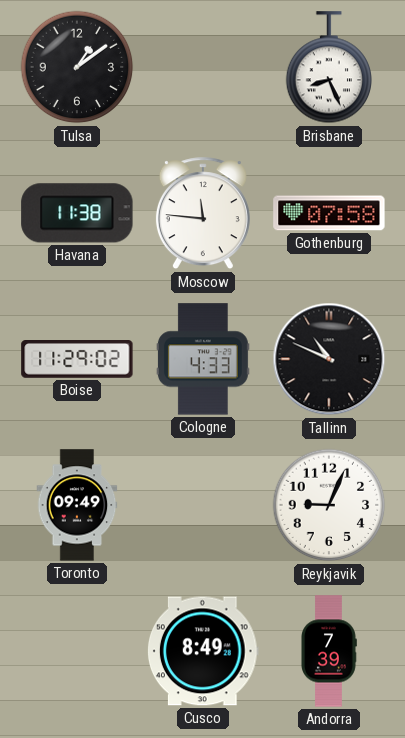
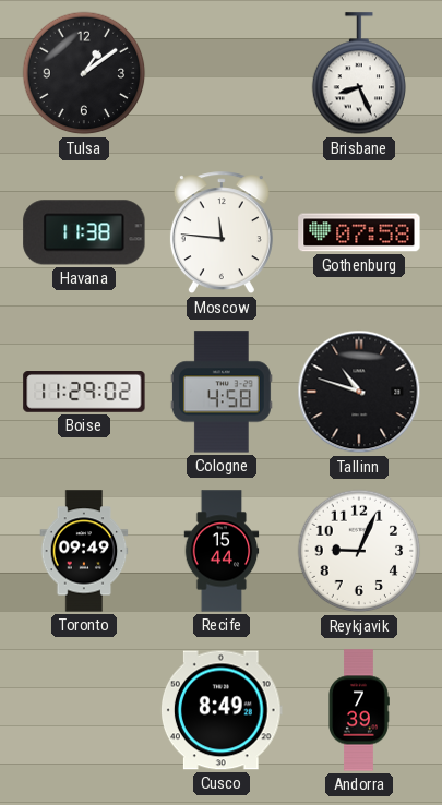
Cologne: 4:33 -> 4:58
Tallinn: 10:49 -> 10:48
Recife: none -> 15:44
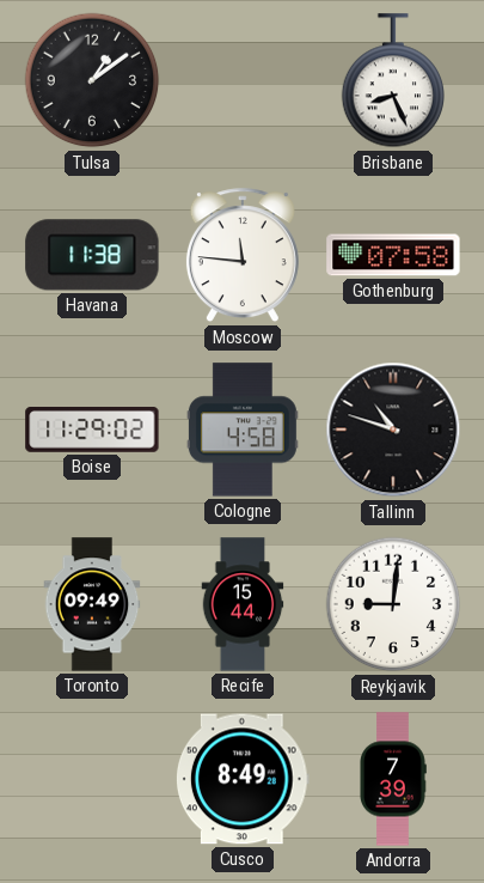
Reykjavik: 9:04 -> 9:01
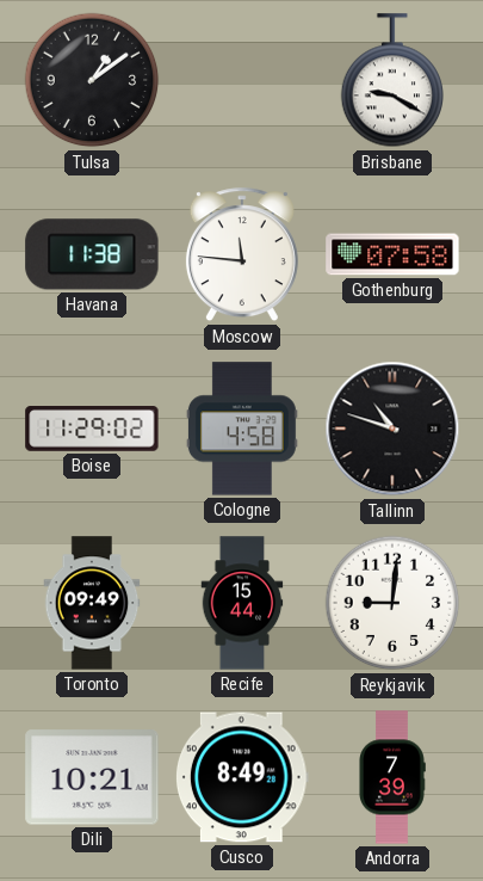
Brisbane: 8:26 -> 9:20
Dili: none -> 10:21
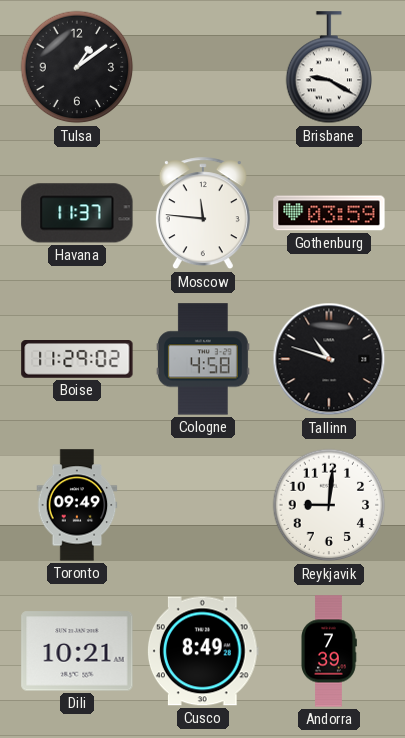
Havana: 11:38 -> 11:37
Gothenburg: 07:58 -> 03:59
Recife: 15:44 -> none
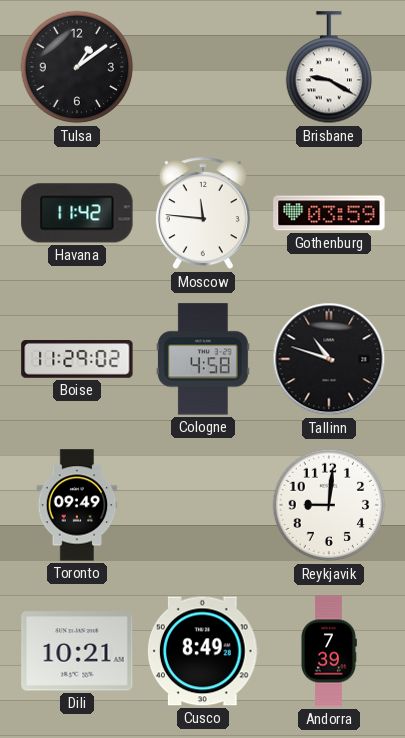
Havana: 11:37 -> 11:42
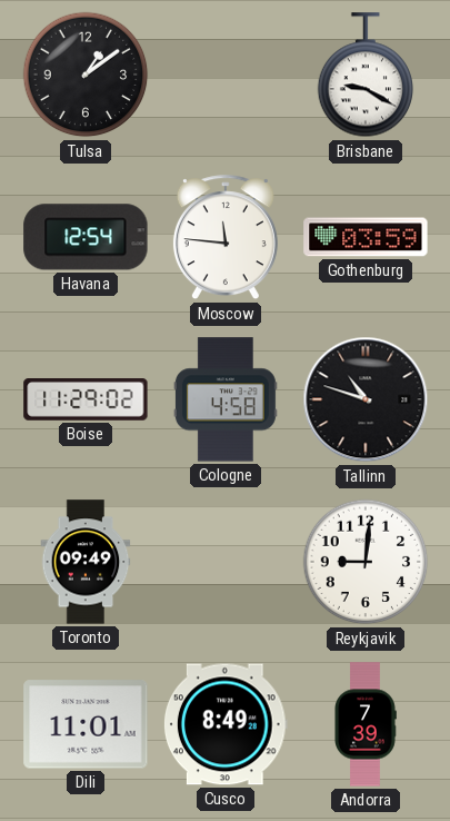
Havana: 11:42 -> 12:54
Dili: 10:21 -> 11:01
